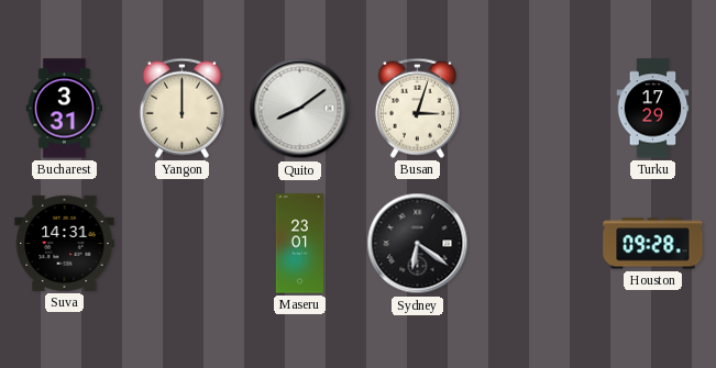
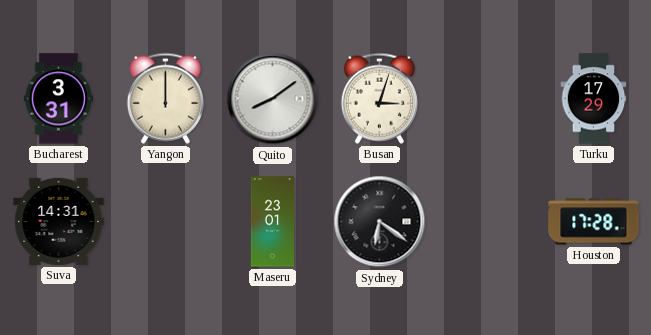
Houston: 09:28 -> 17:28
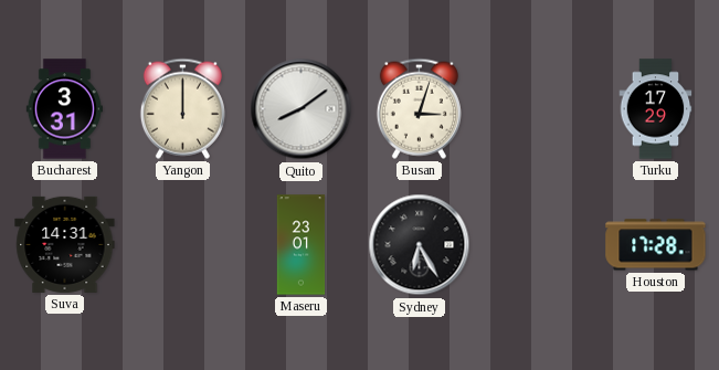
Sydney: 6:21 -> 6:25
